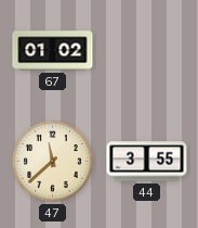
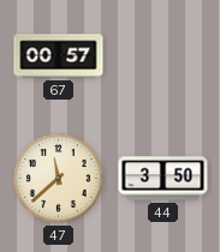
67: 01:02 -> 00:57
44: 3:55 -> 3:50
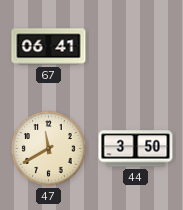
67: 00:57 -> 06:41
47: 11:38 -> 11:40
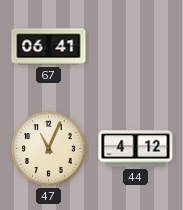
47: 11:40 -> 11:04
44: 3:50 -> 4:12
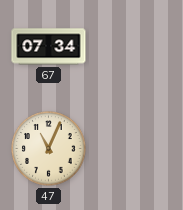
67: 06:41 -> 07:34
44: 4:12 -> none
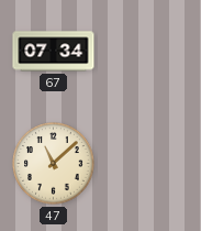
47: 11:04 -> 11:08
